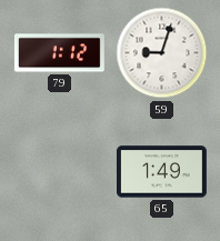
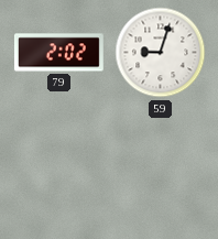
79: 1:12 -> 2:02
65: 1:49 -> none
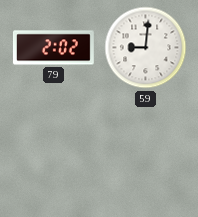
59: 9:03 -> 9:01
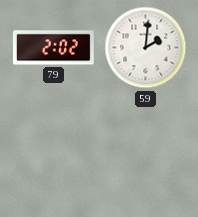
59: 9:01 -> 2:01
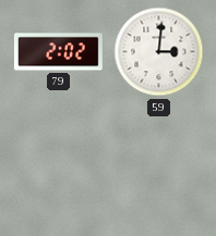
59: 2:01 -> 3:01
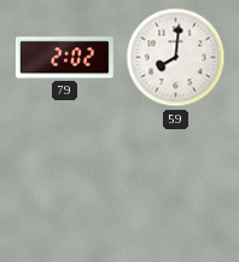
59: 3:01 -> 8:01
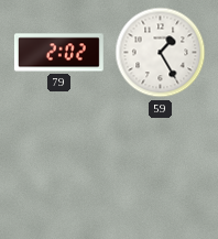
59: 8:01 -> 1:25
